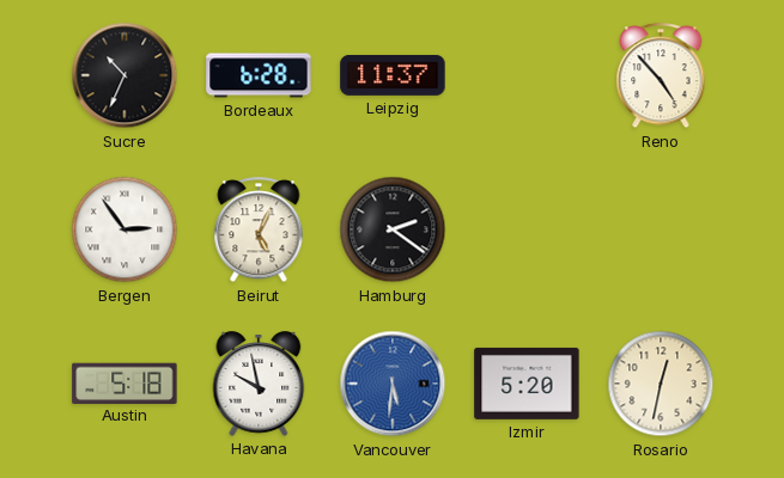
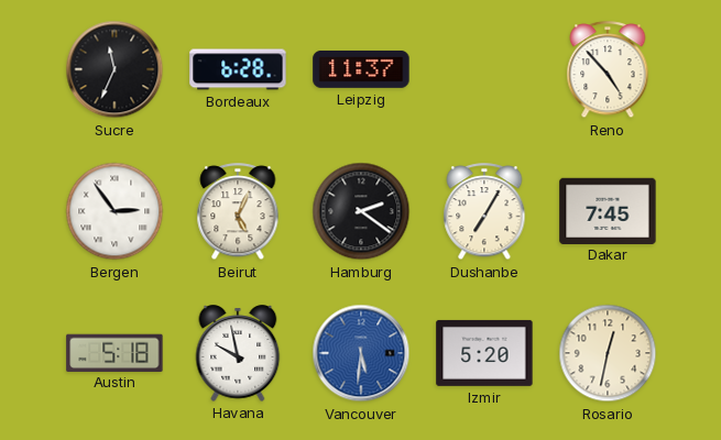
Sucre: 10:34 -> 11:34
Dushanbe: none -> 7:05
Dakar: none -> 7:45
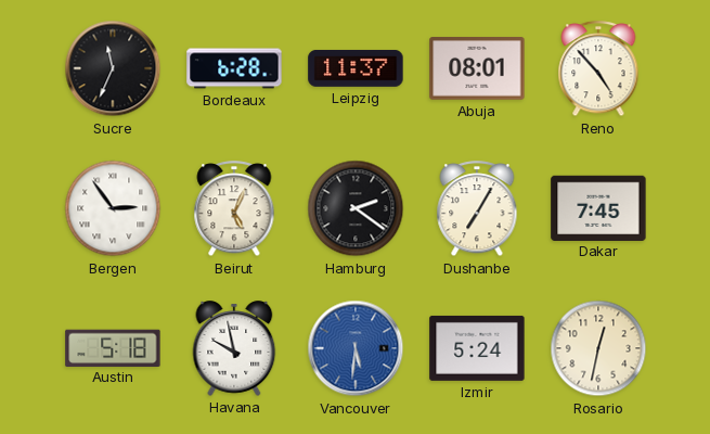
Abuja: none -> 08:01
Izmir: 5:20 -> 5:24
